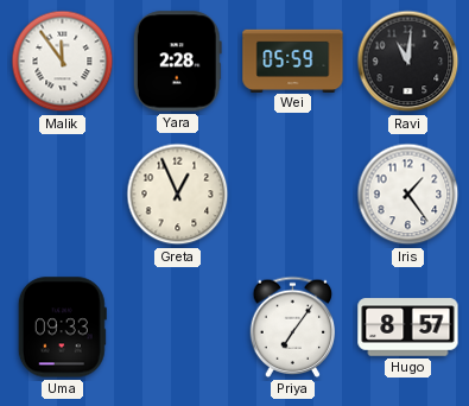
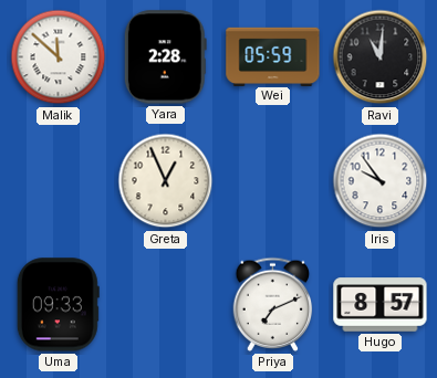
Malik: 11:54 -> 11:52
Iris: 1:24 -> 9:54
Priya: 7:06 -> 7:11
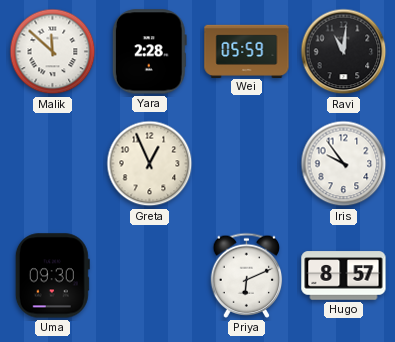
Uma: 09:33 -> 09:30
Priya: 7:11 -> 6:11
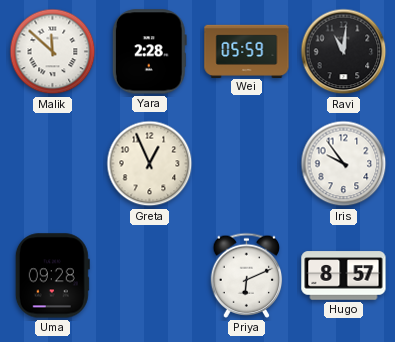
Uma: 09:30 -> 09:28
